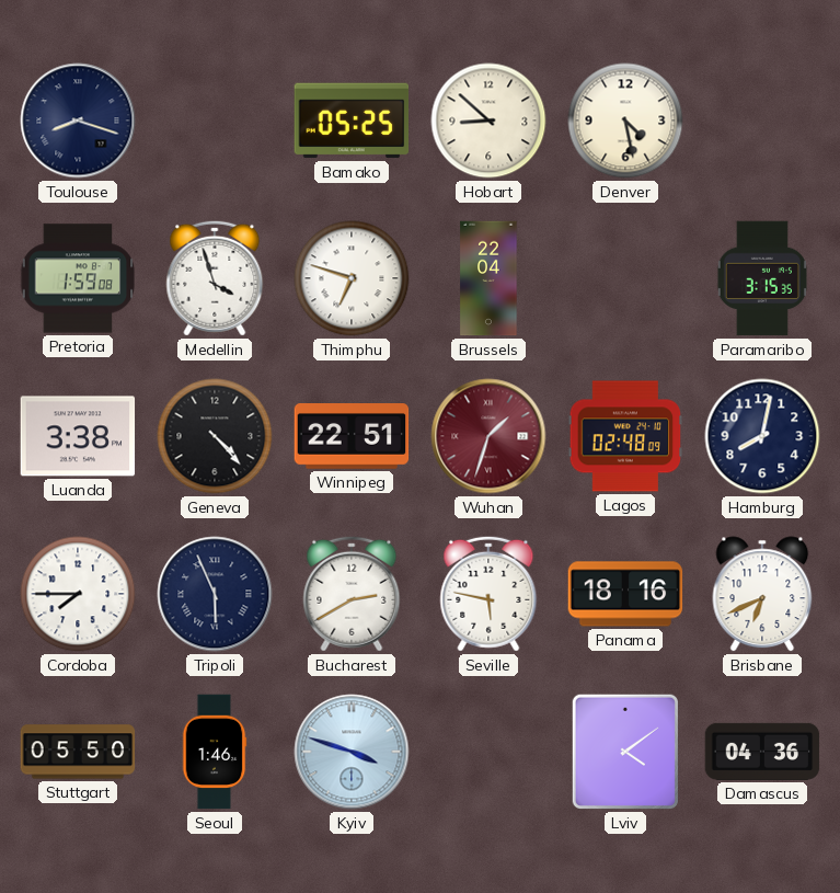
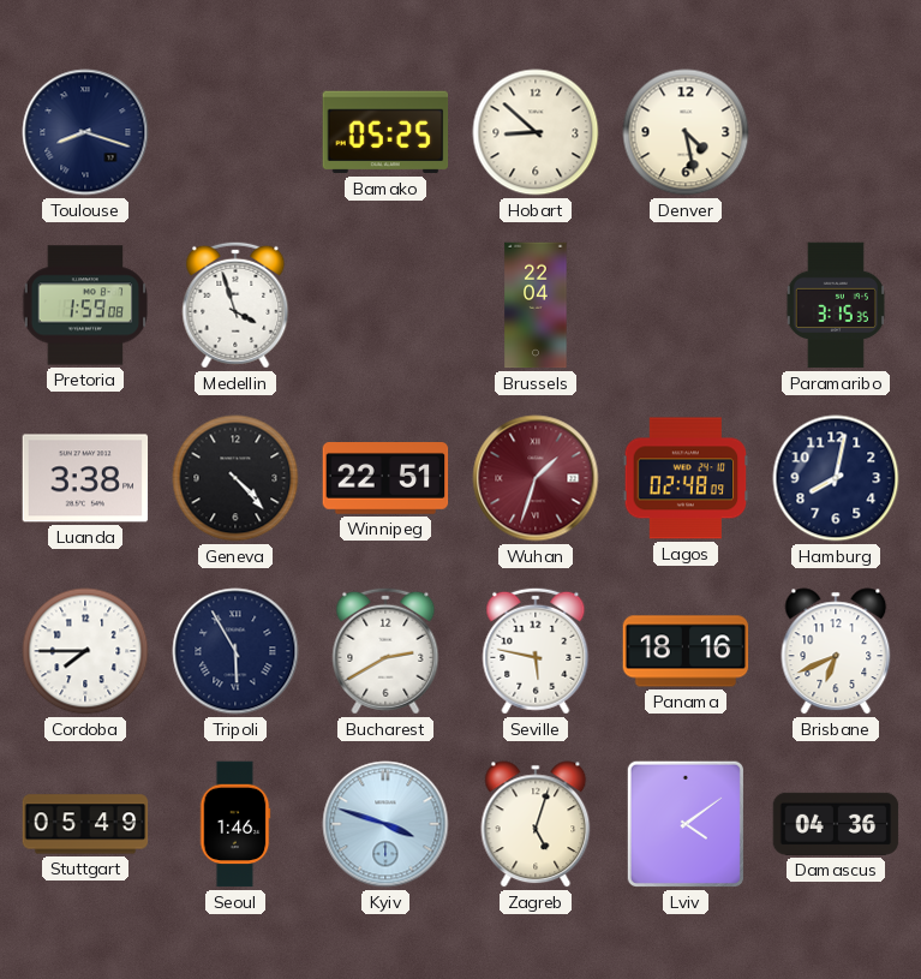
Thimphu: 6:48 -> none
Tripoli: 5:56 -> 5:55
Stuttgart: 05:50 -> 05:49
Zagreb: none -> 5:03
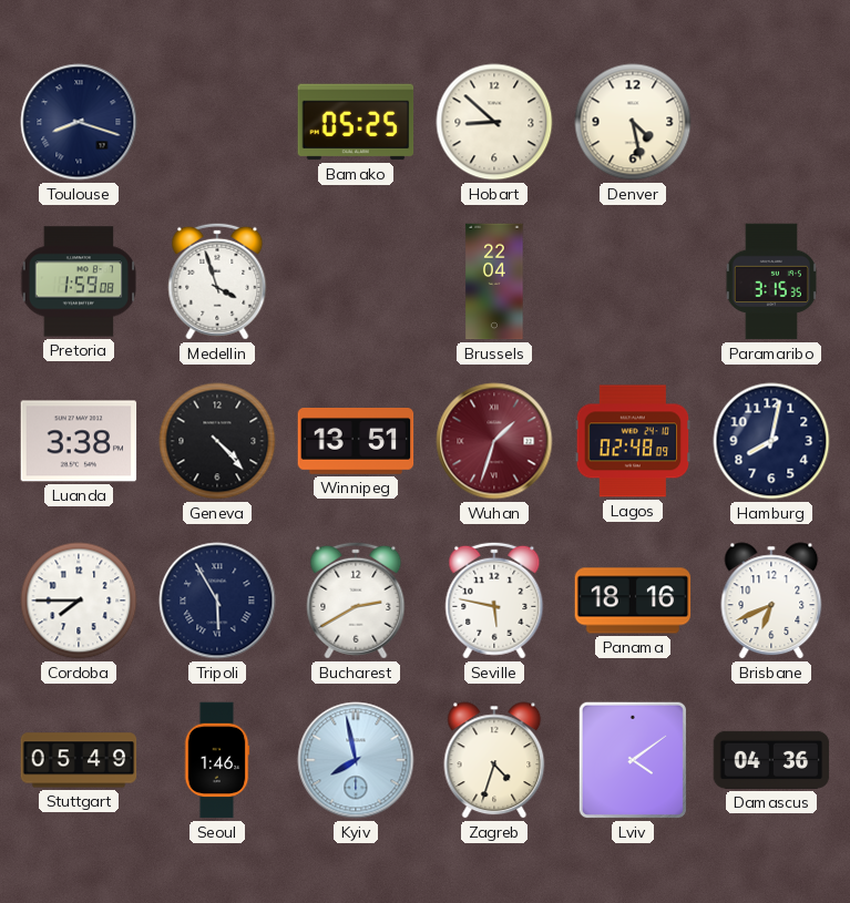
Winnipeg: 22:51 -> 13:51
Kyiv: 3:48 -> 7:58
Zagreb: 5:03 -> 4:33
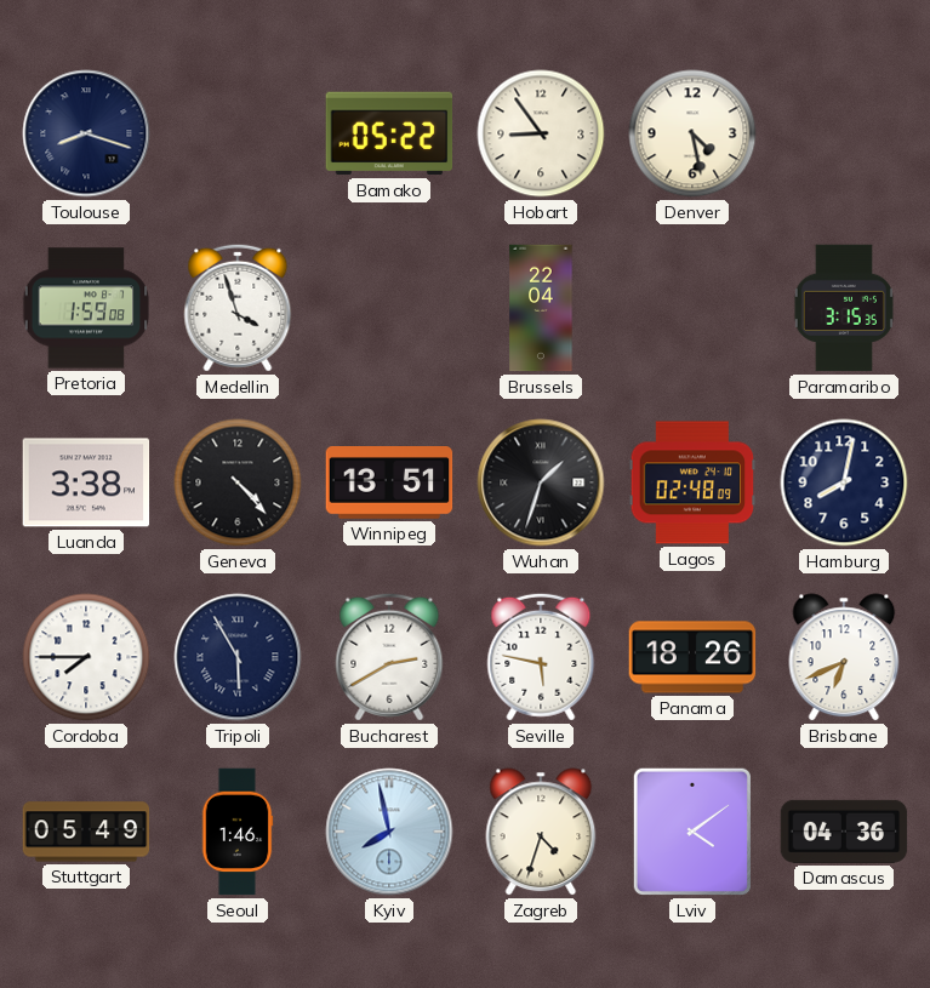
Bamako: 05:25 -> 05:22
Hobart: 8:52 -> 8:54
Wuhan dial: burgundy -> black
Panama: 18:16 -> 18:26
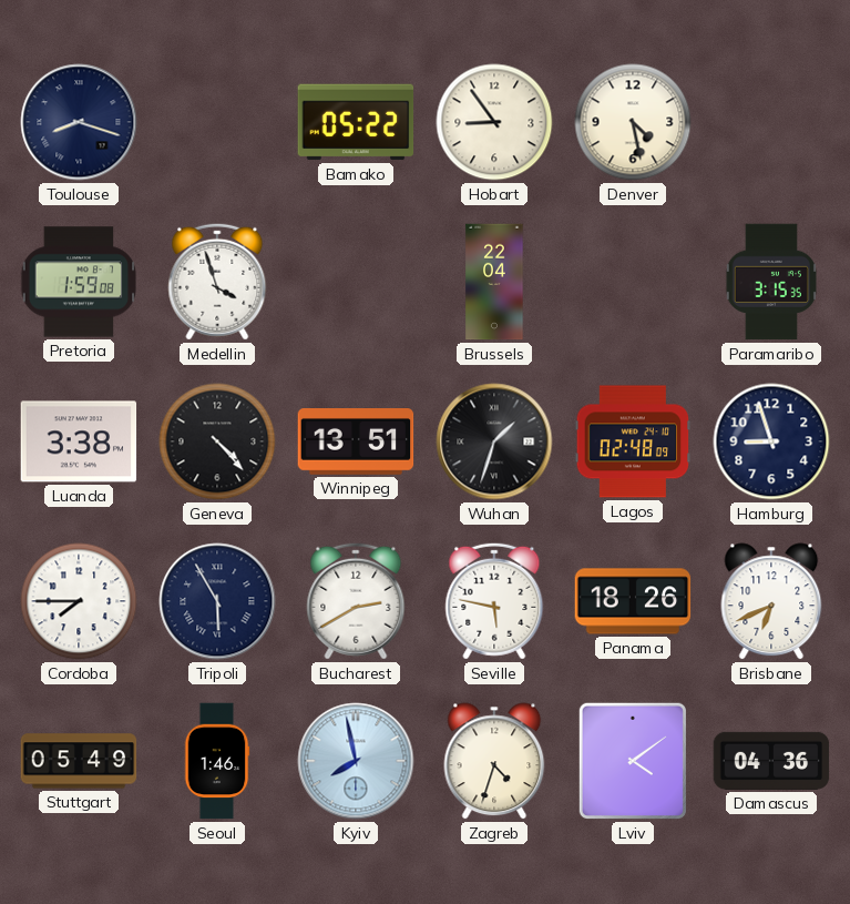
Hamburg: 8:02 -> 8:57
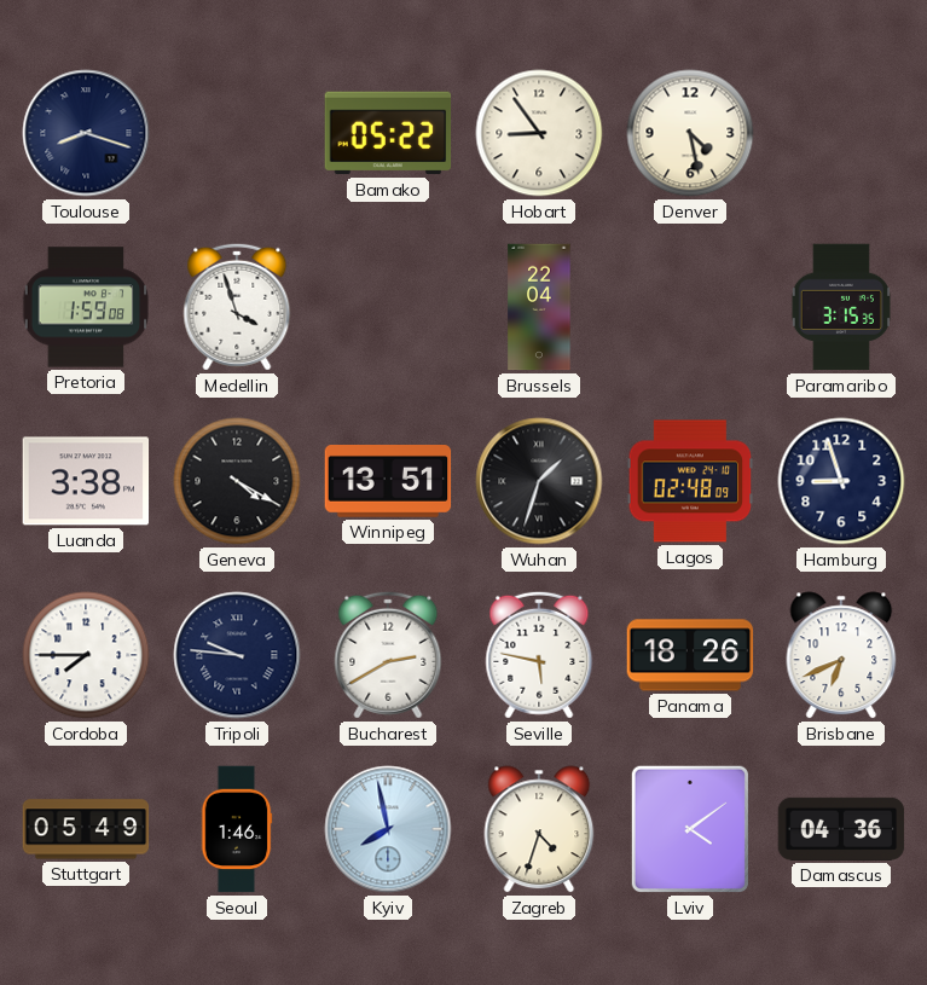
Geneva: 4:23 -> 4:20
Tripoli: 5:55 -> 9:46
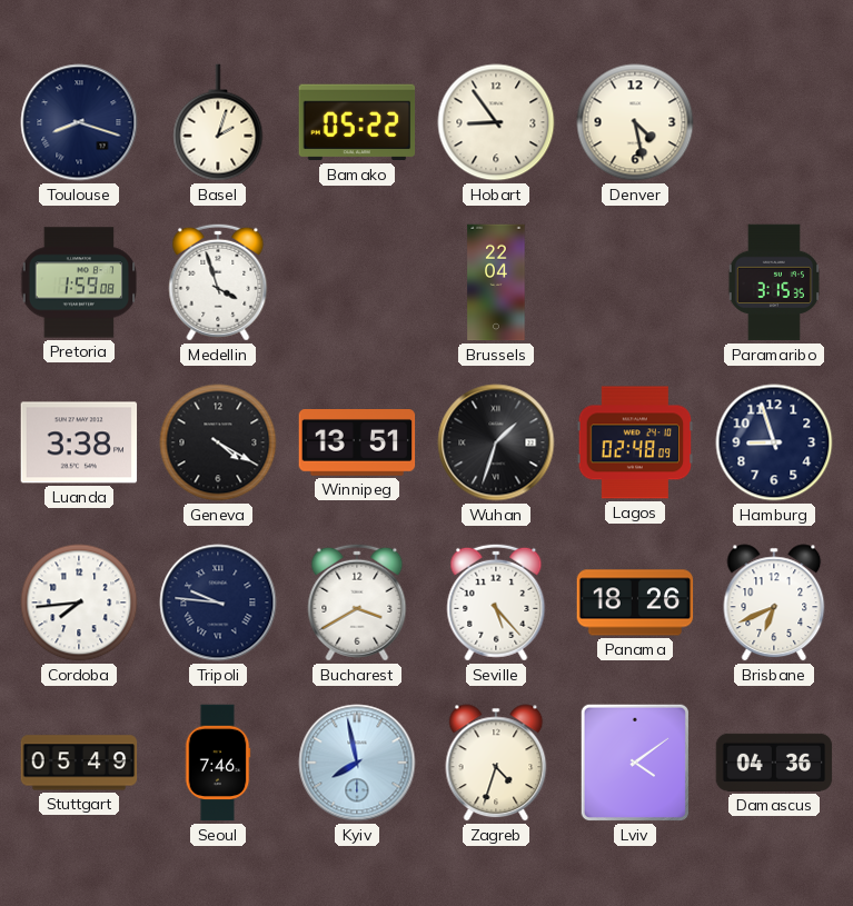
Basel: none -> 2:03
Cordoba: 7:45 -> 7:44
Bucharest: 2:40 -> 3:40
Seville: 5:47 -> 5:23
Seoul: 1:46 -> 7:46
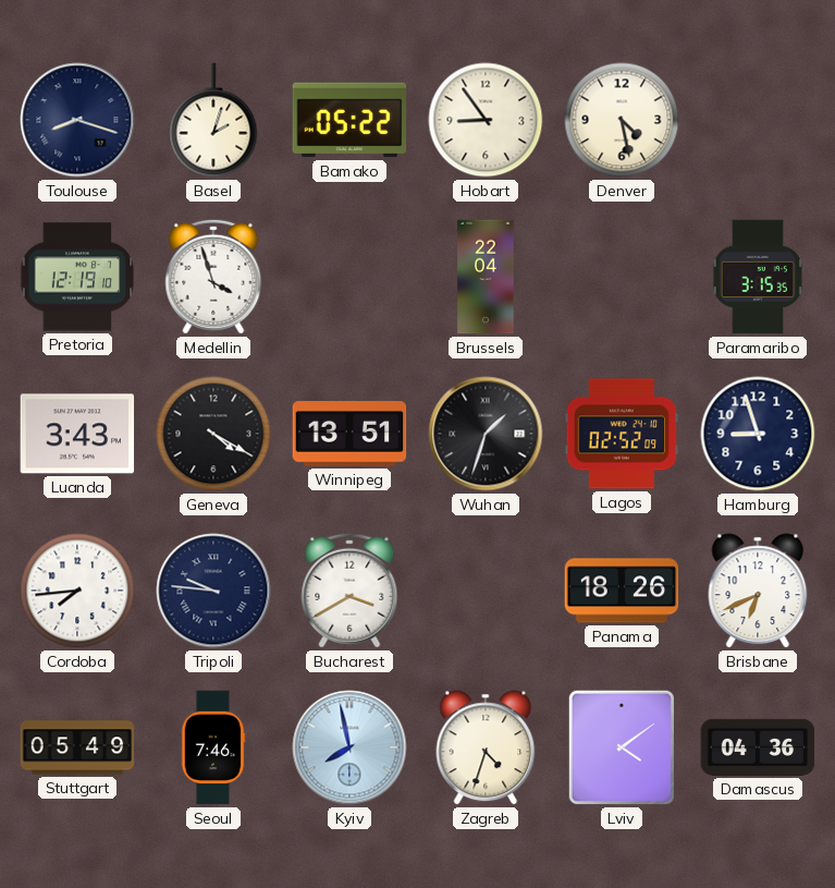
Pretoria: 1:59 -> 12:19
Luanda: 3:38 -> 3:43
Lagos: 02:48 -> 02:52
Seville: 5:23 -> none
